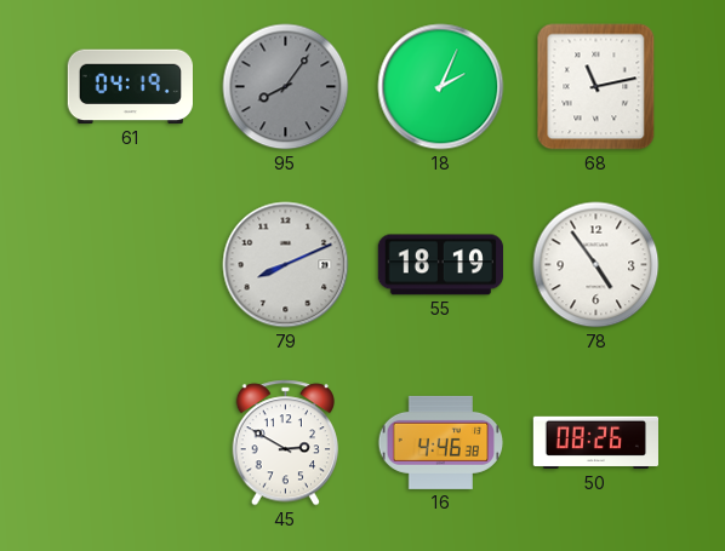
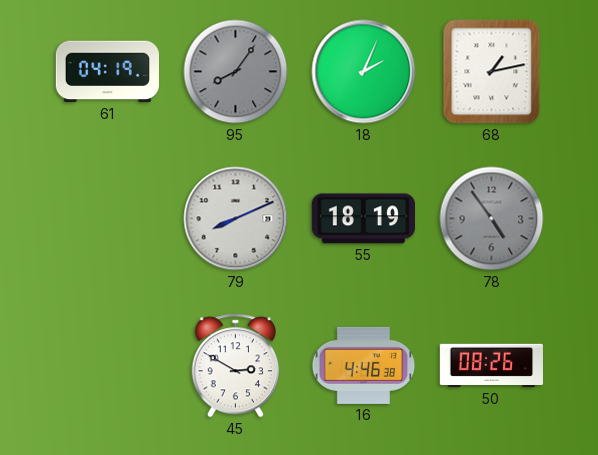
68: 11:13 -> 1:13
78 dial: white -> grey
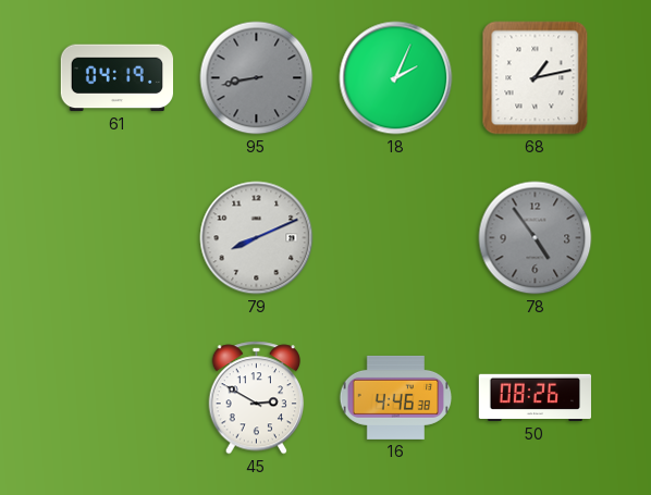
95: 8:06 -> 8:43
55: 18:19 -> none
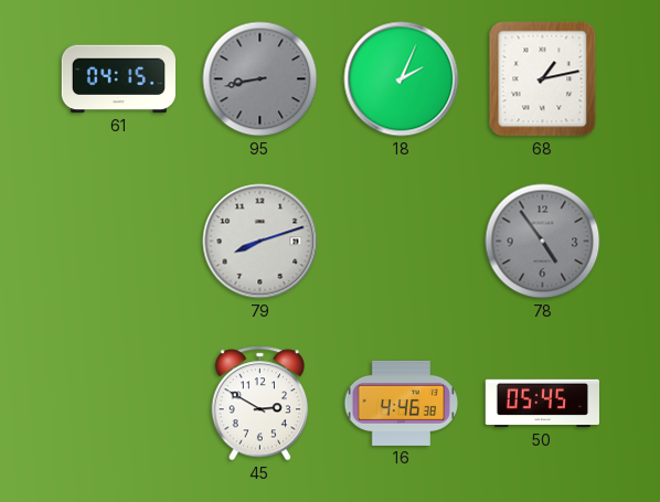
61: 04:19 -> 04:15
79: 8:11 -> 8:12
50: 08:26 -> 05:45
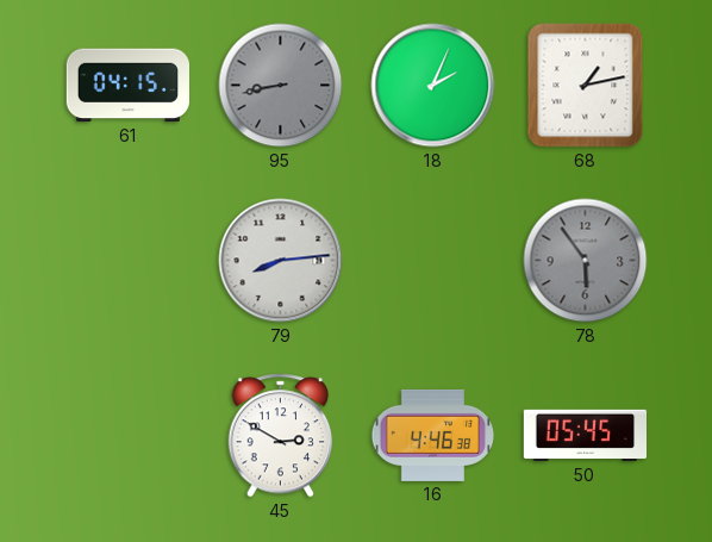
79: 8:12 -> 8:14
78: 4:54 -> 5:54
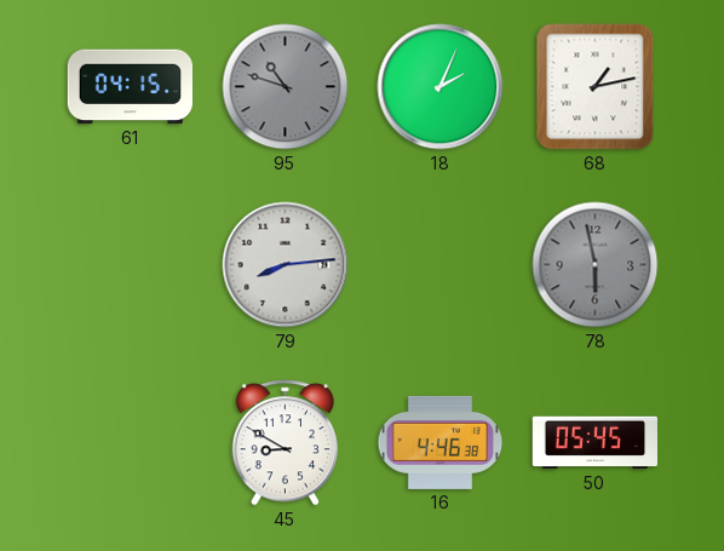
95: 8:43 -> 10:48
78: 5:54 -> 5:58
45: 2:50 -> 8:50
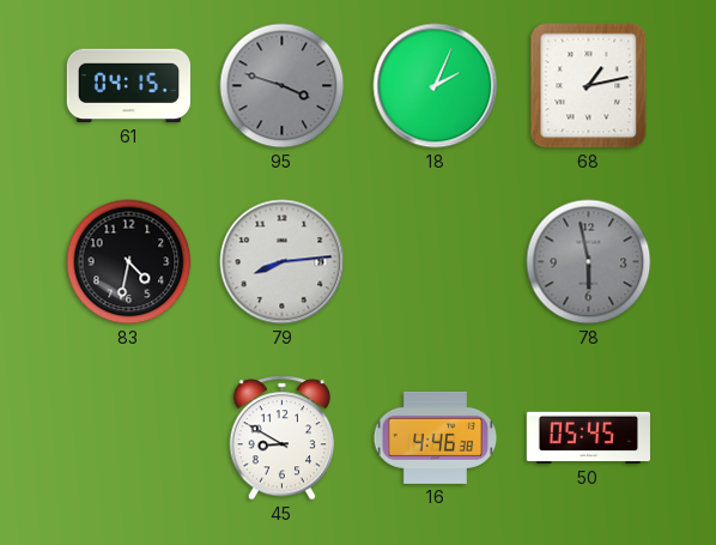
95: 10:48 -> 3:48
83: none -> 4:32
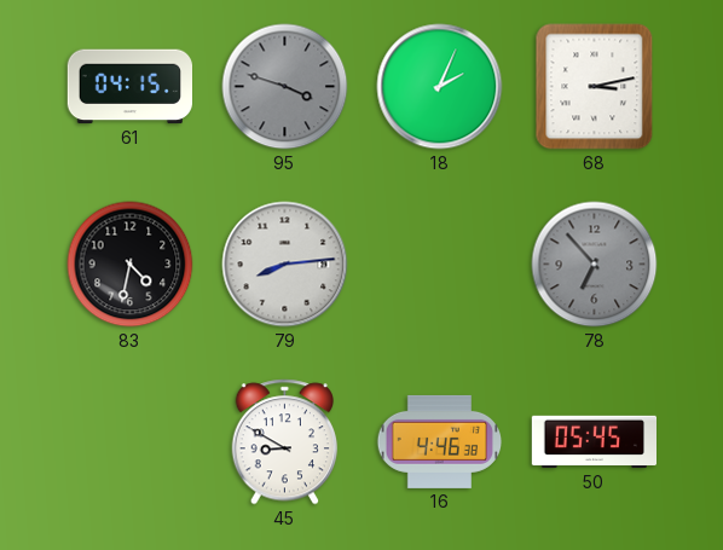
68: 1:13 -> 3:13
78: 5:58 -> 6:53
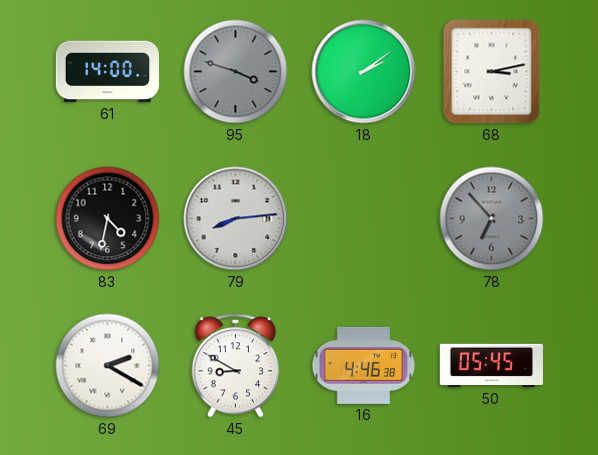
61: 04:15 -> 14:00
18: 2:04 -> 2:09
69: none -> 2:20
